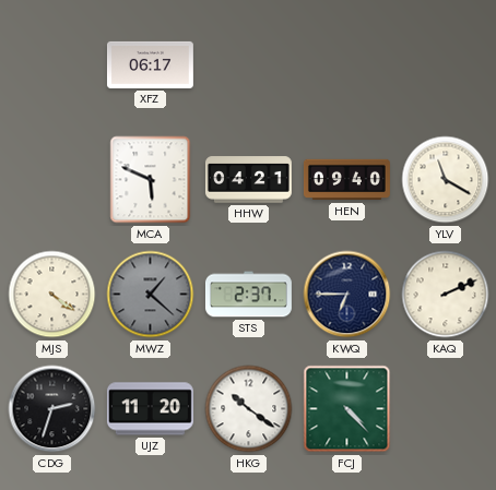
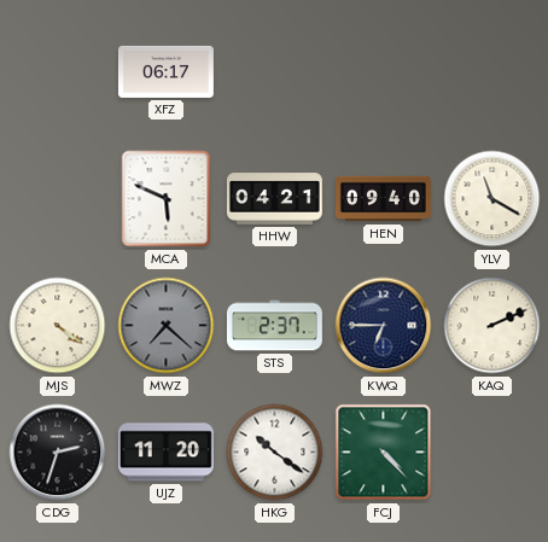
MWZ: 1:22 -> 7:22
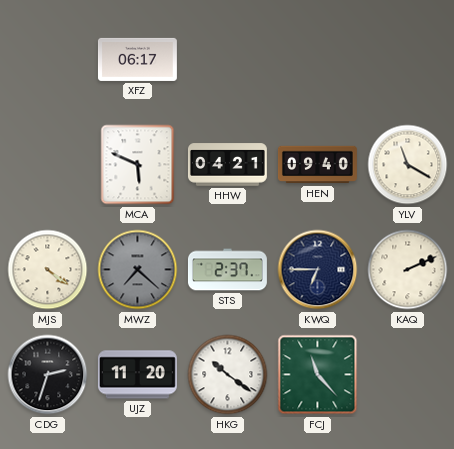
FCJ: 4:23 -> 11:23
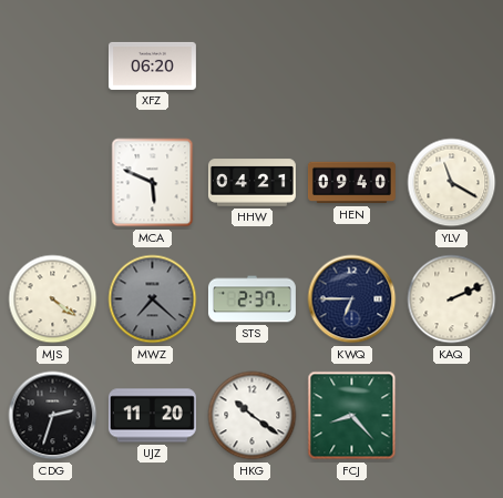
XFZ: 06:17 -> 06:20
FCJ: 11:23 -> 8:23
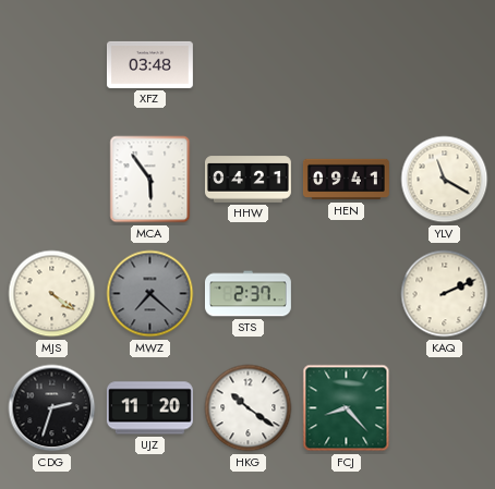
XFZ: 06:20 -> 03:48
MCA: 5:49 -> 5:54
HEN: 09:40 -> 09:41
KWQ: 6:45 -> none
